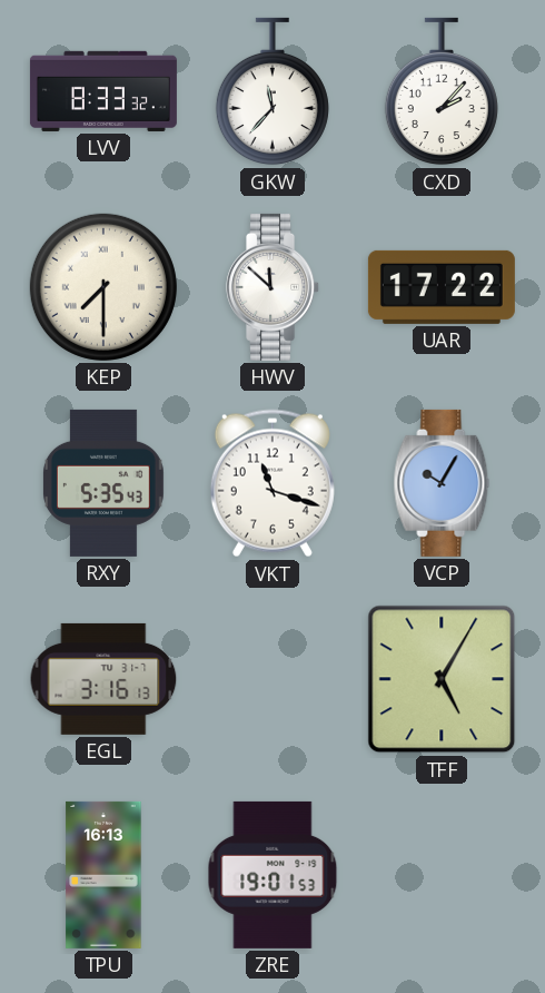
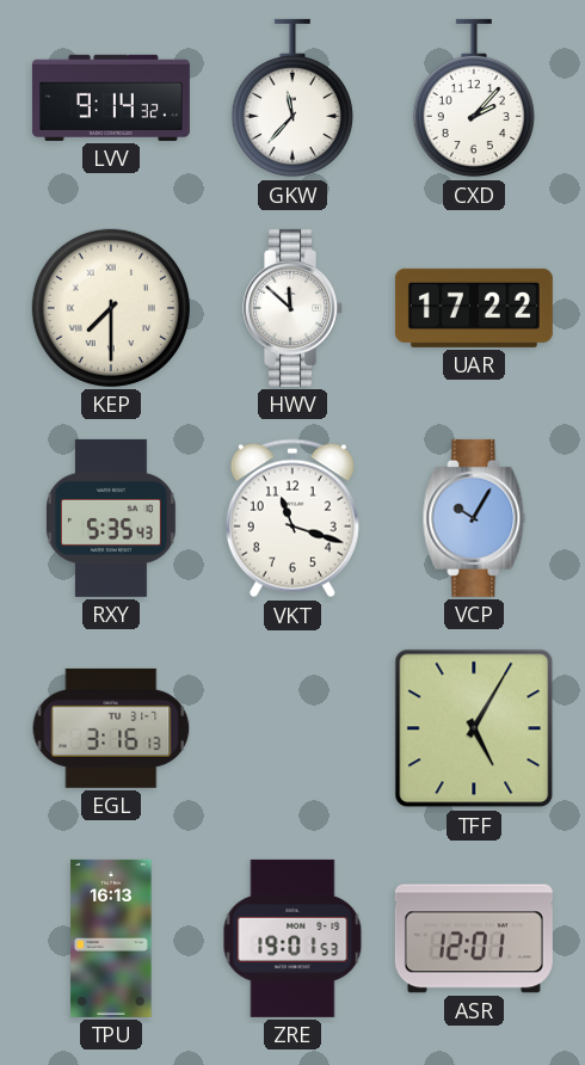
LVV: 8:33 -> 9:14
ASR: none -> 12:01
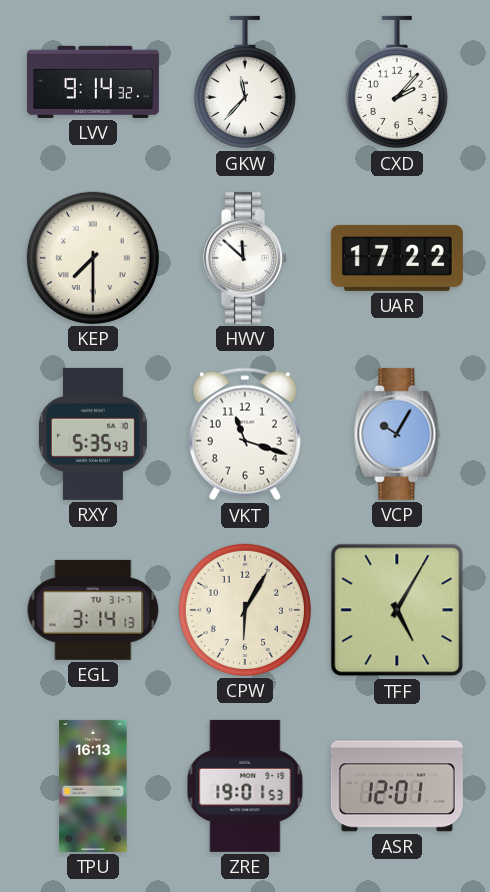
EGL: 3:16 -> 3:14
CPW: none -> 6:05
